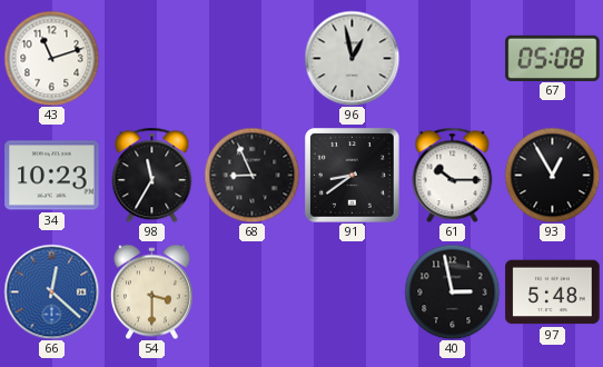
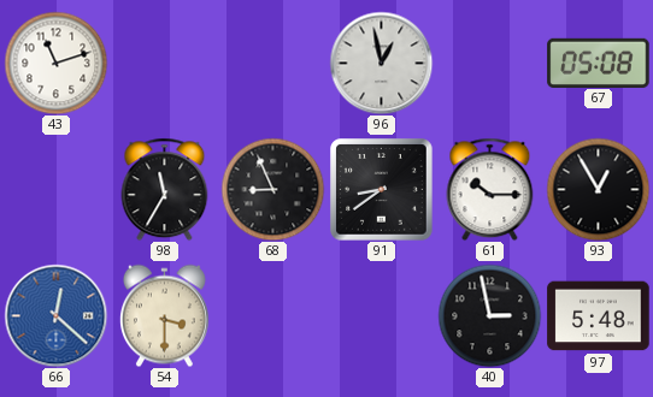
34: 10:23 -> none
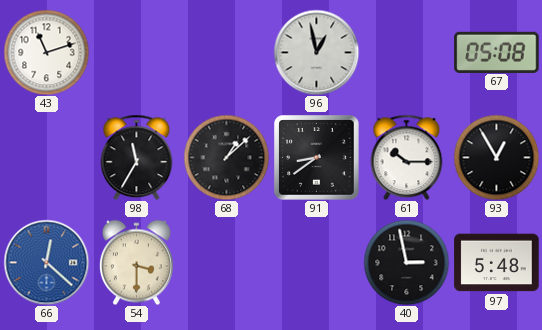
68: 8:56 -> 1:08
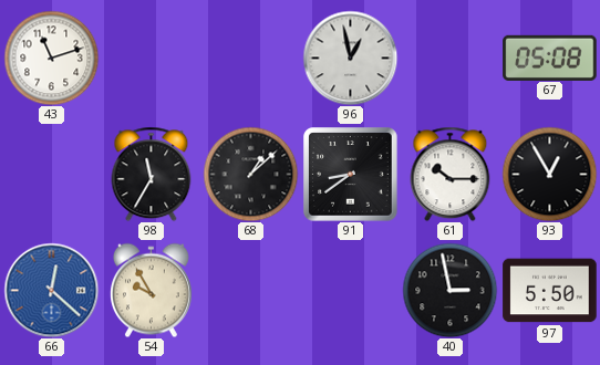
54: 3:30 -> 9:55
97: 5:48 -> 5:50
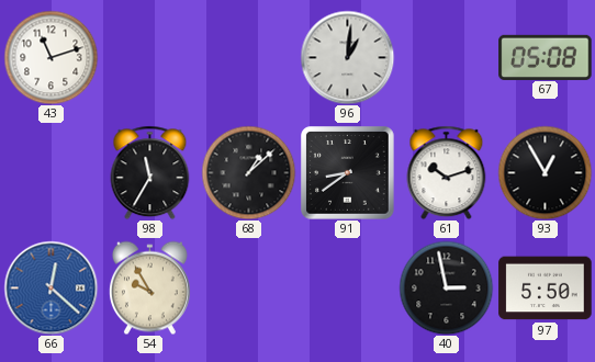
96: 12:58 -> 1:01
61: 10:15 -> 10:12
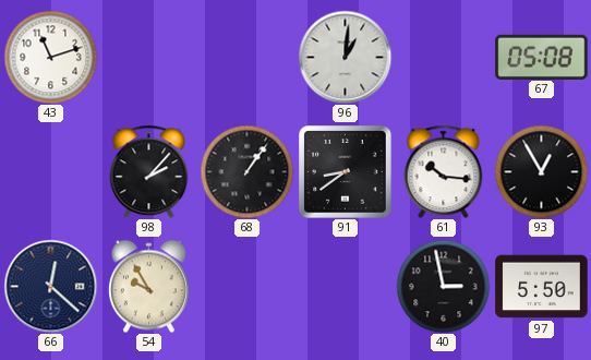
98: 11:35 -> 2:07
68: 1:08 -> 1:06
61: 10:12 -> 10:16
66 dial: blue -> navy
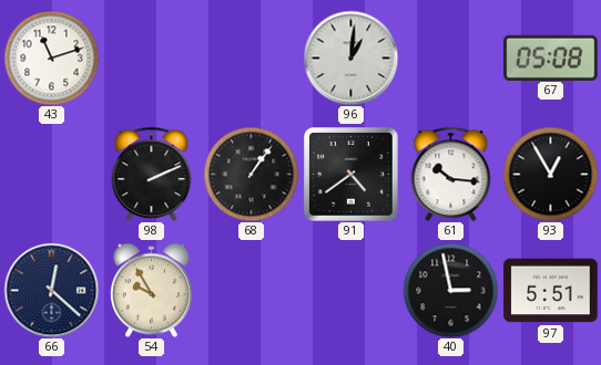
98: 2:07 -> 2:11
91: 8:39 -> 4:39
97: 5:50 -> 5:51
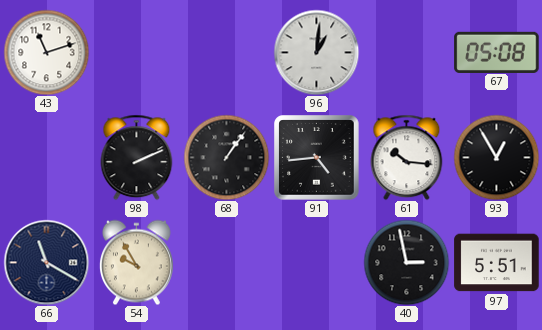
91: 4:39 -> 4:44
66: 12:22 -> 11:20
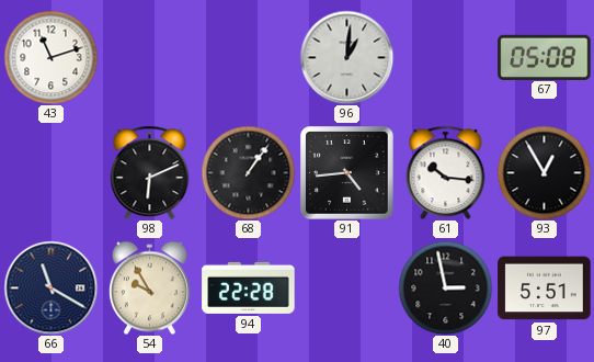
98: 2:11 -> 6:11
94: none -> 22:28
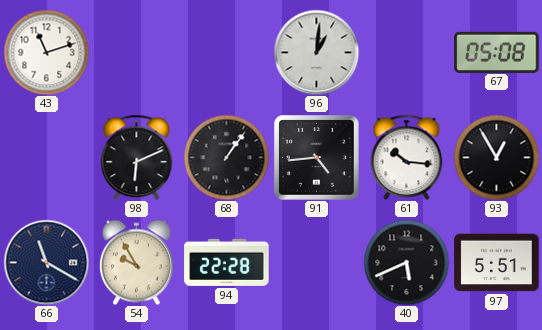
40: 2:58 -> 5:41
